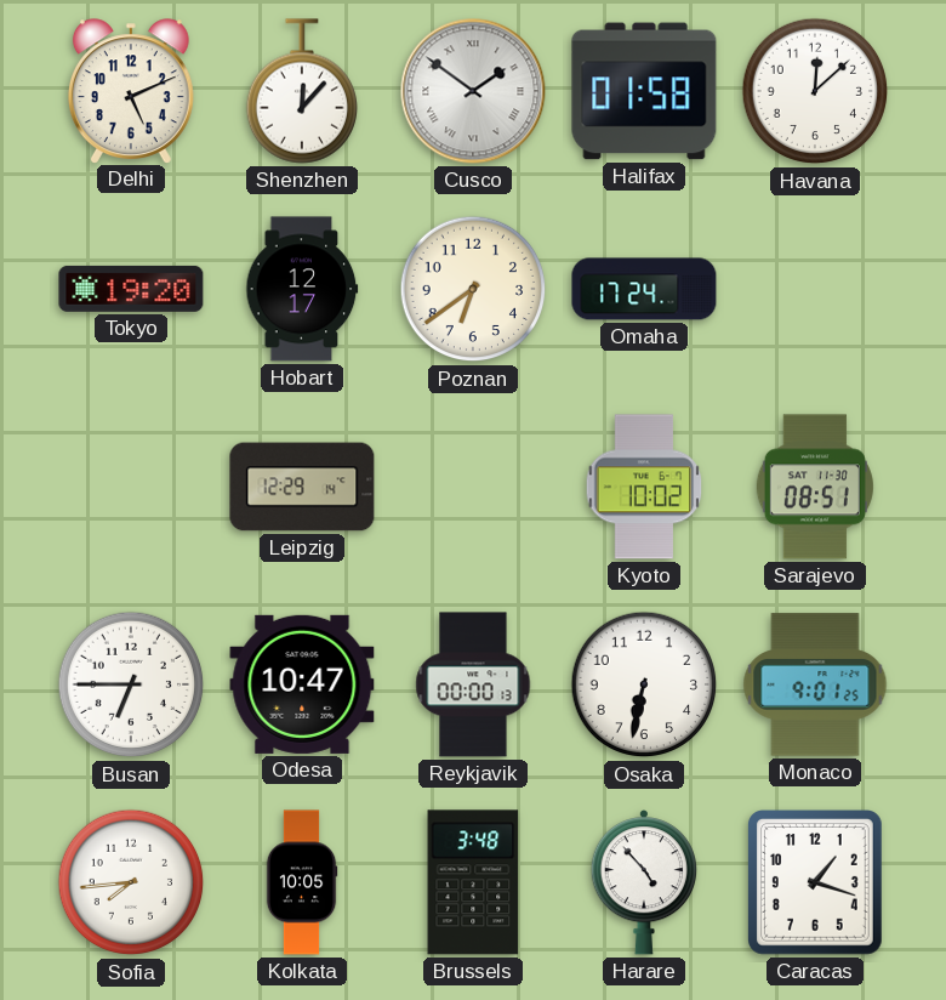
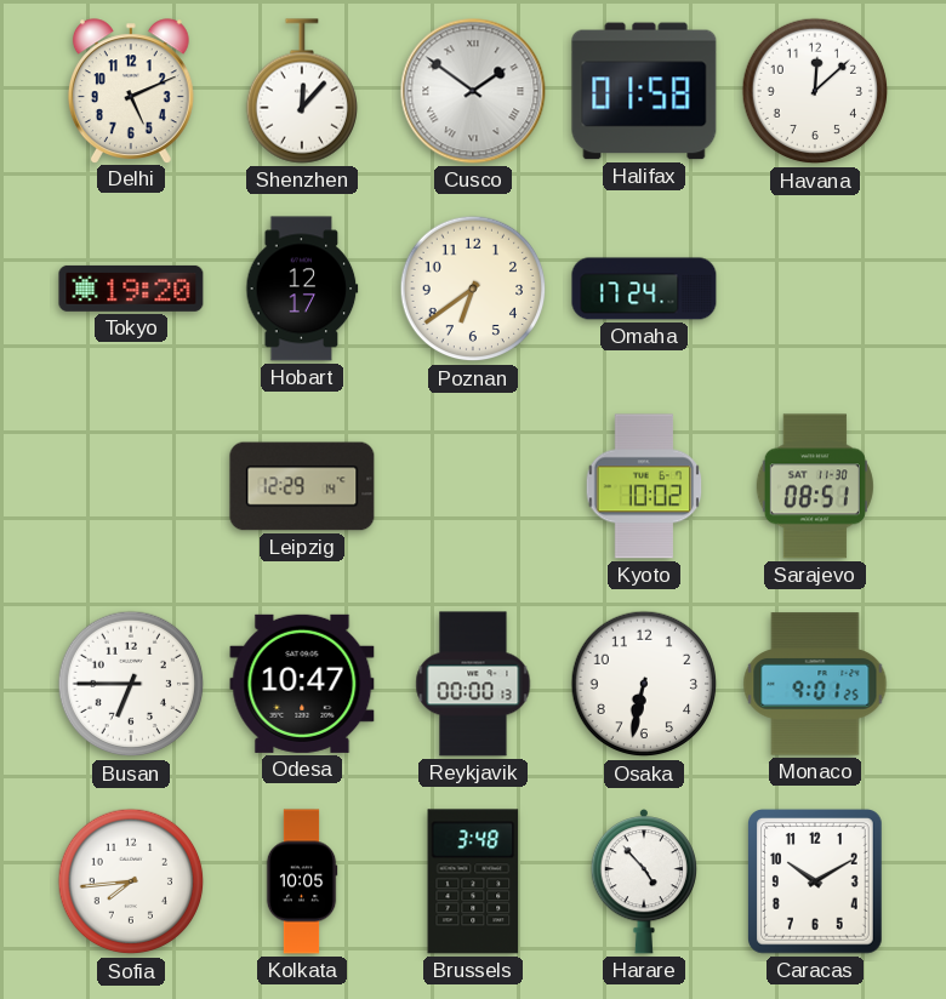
Caracas: 1:18 -> 10:10
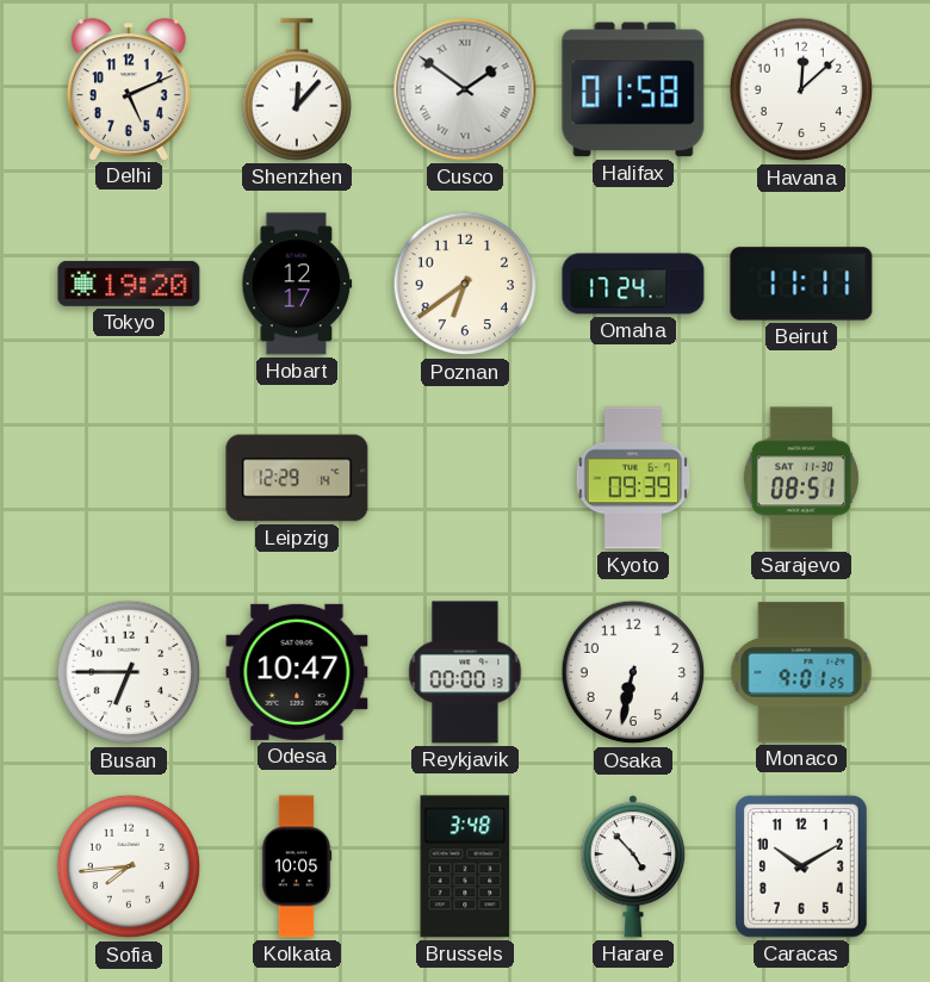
Beirut: none -> 11:11
Kyoto: 10:02 -> 09:39
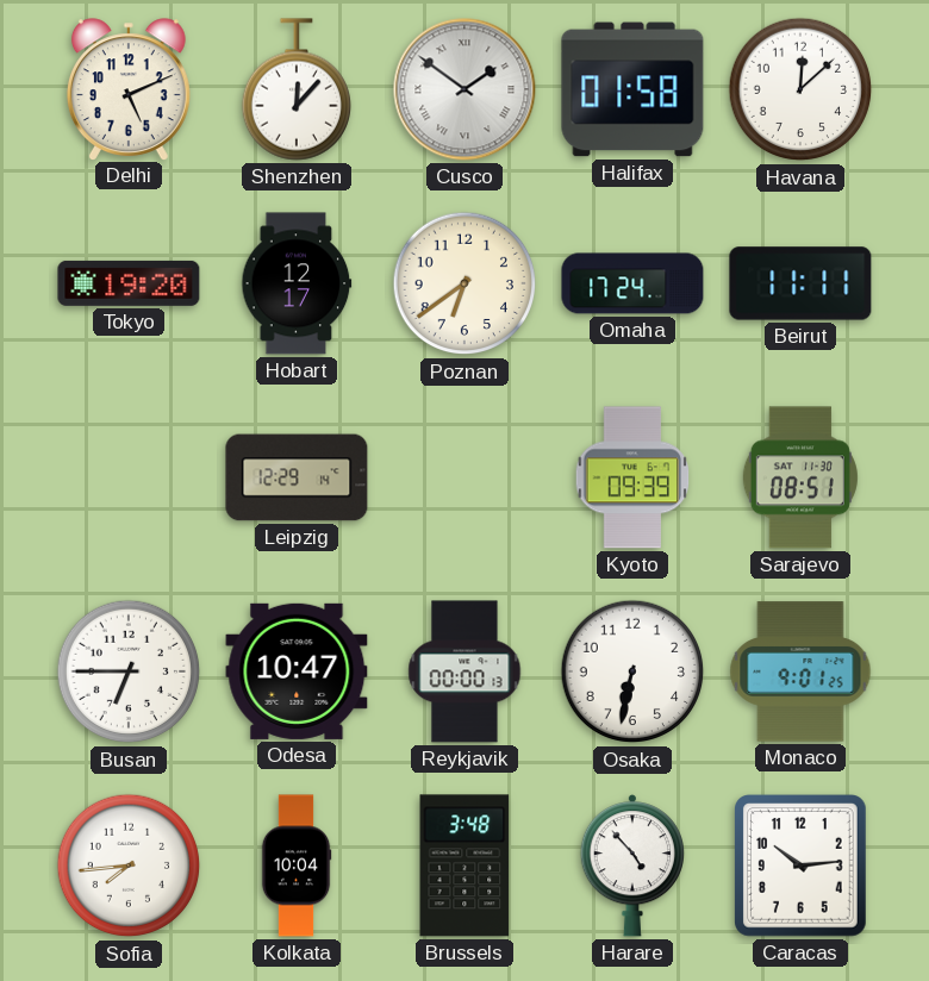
Kolkata: 10:05 -> 10:04
Caracas: 10:10 -> 10:14
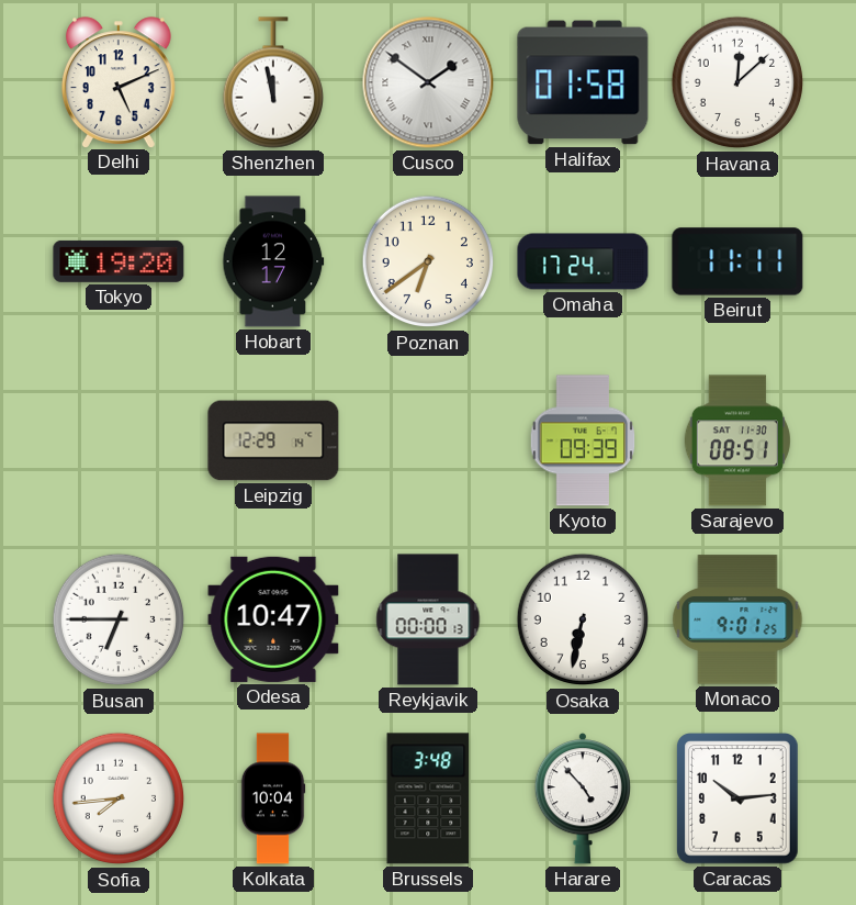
Shenzhen: 12:07 -> 11:58
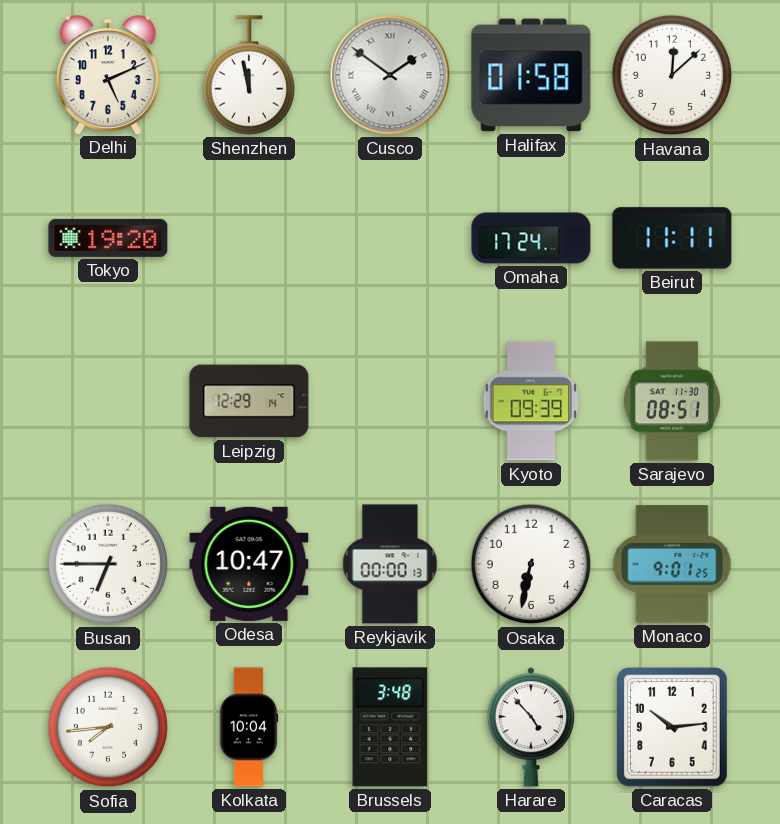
Hobart: 12:17 -> none
Poznan: 6:39 -> none
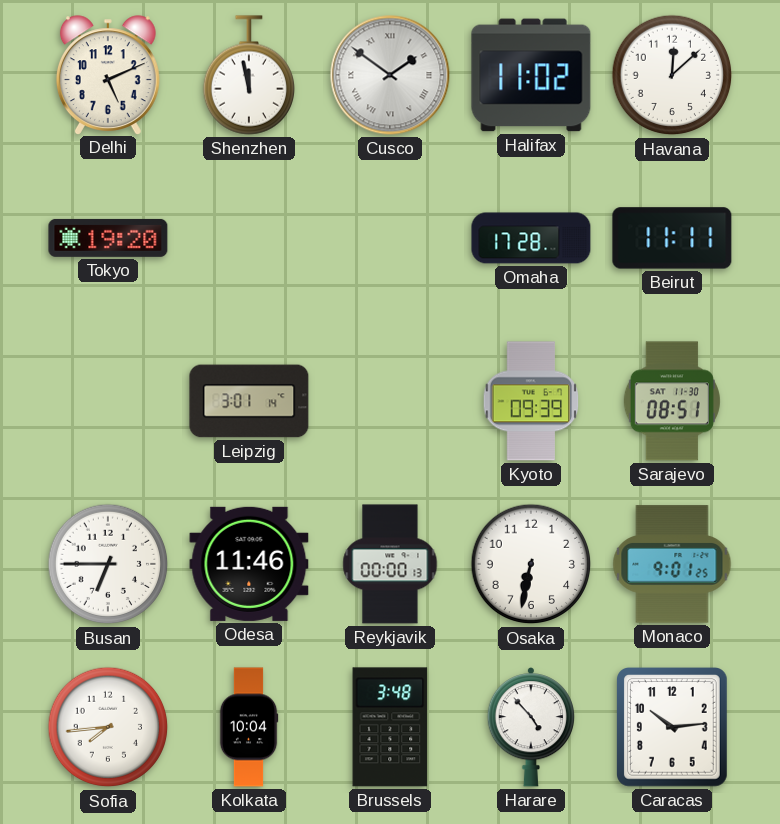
Halifax: 01:58 -> 11:02
Omaha: 17:24 -> 17:28
Leipzig: 12:29 -> 3:01
Odesa: 10:47 -> 11:46
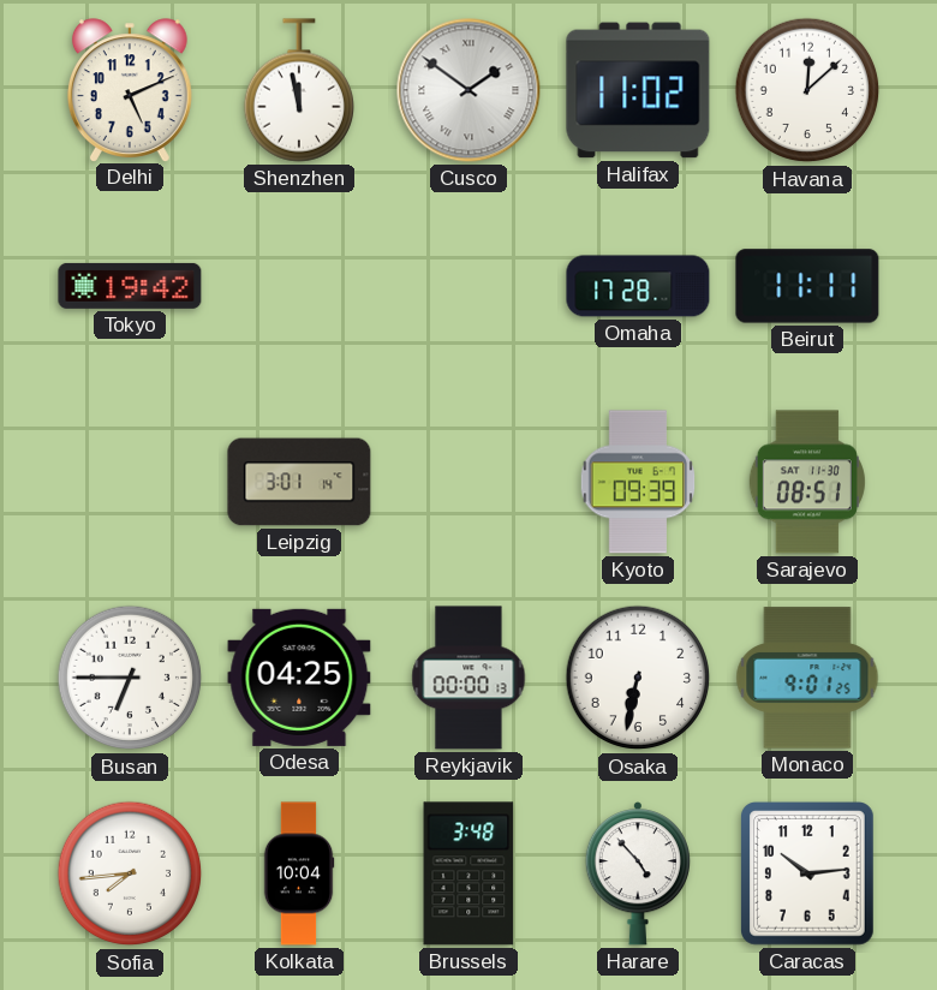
Tokyo: 19:20 -> 19:42
Odesa: 11:46 -> 04:25
